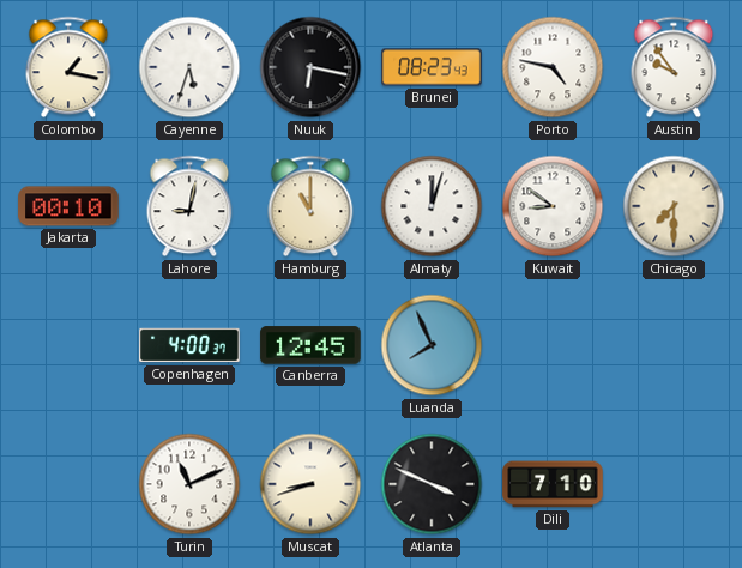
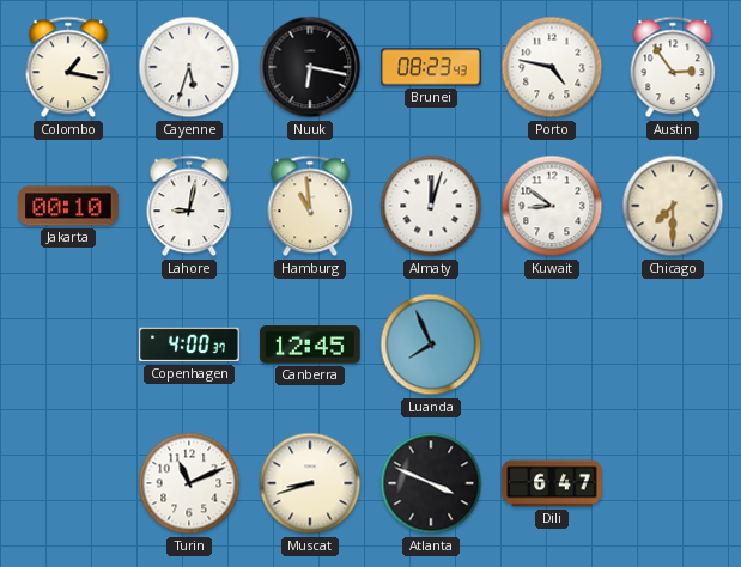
Austin: 9:54 -> 2:54
Hamburg: 11:00 -> 10:59
Dili: 7:10 -> 6:47
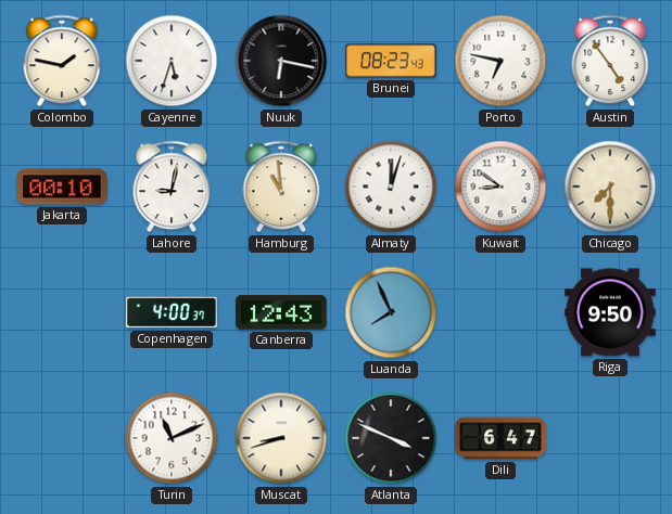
Colombo: 1:17 -> 1:47
Porto: 4:47 -> 6:47
Austin: 2:54 -> 4:54
Canberra: 12:45 -> 12:43
Riga: none -> 9:50
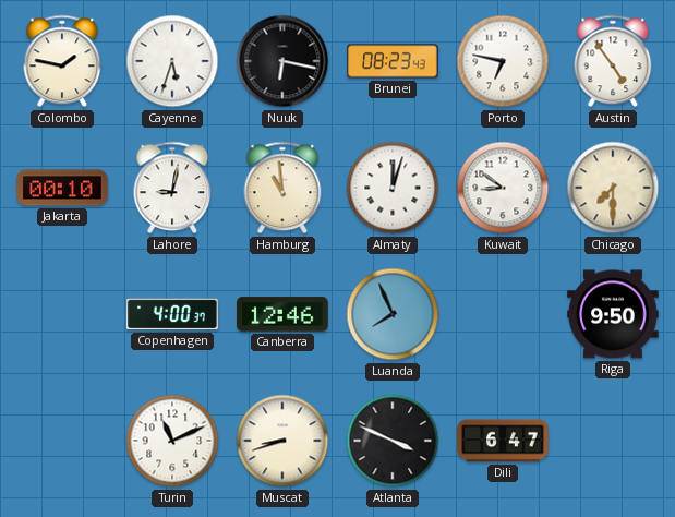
Canberra: 12:43 -> 12:46
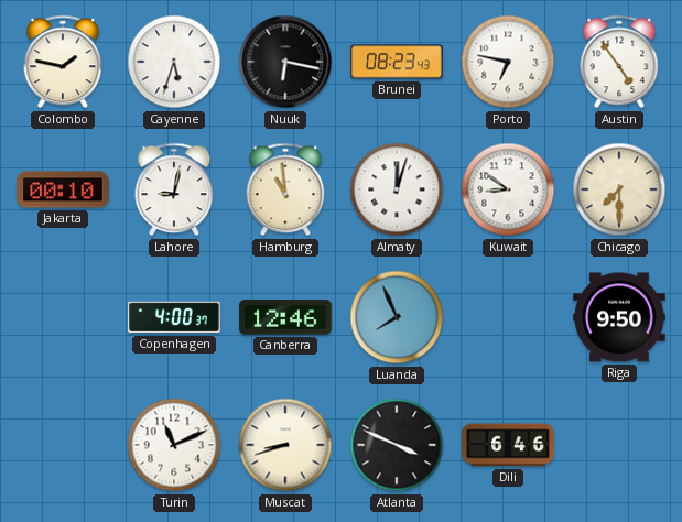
Dili: 6:47 -> 6:46
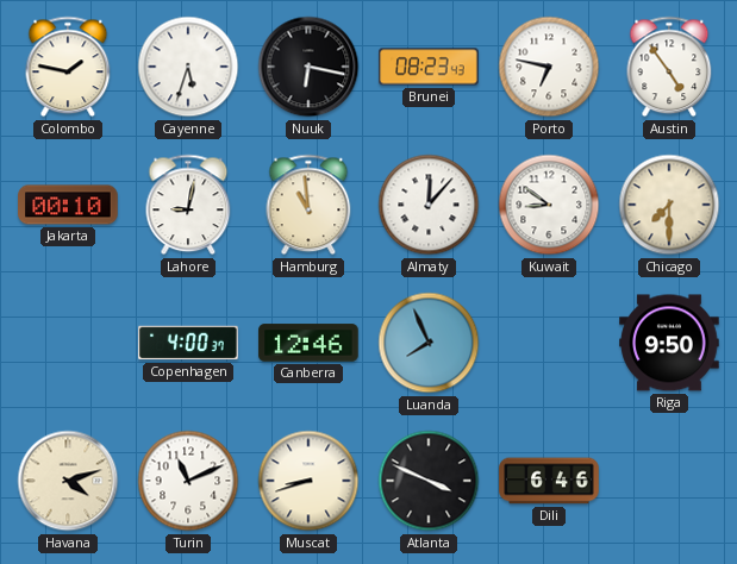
Almaty: 12:03 -> 12:07
Havana: none -> 4:12
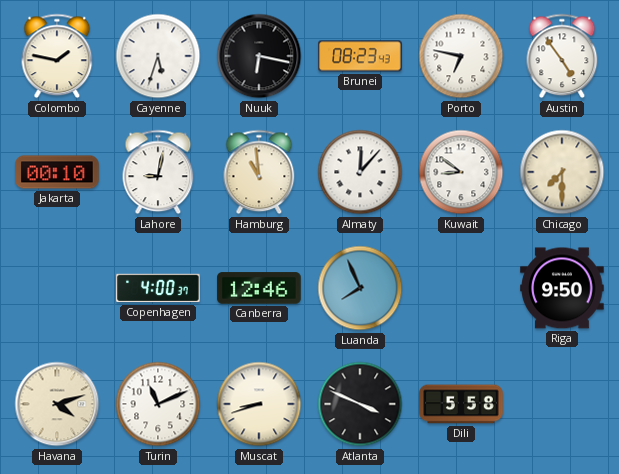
Dili: 6:46 -> 5:58
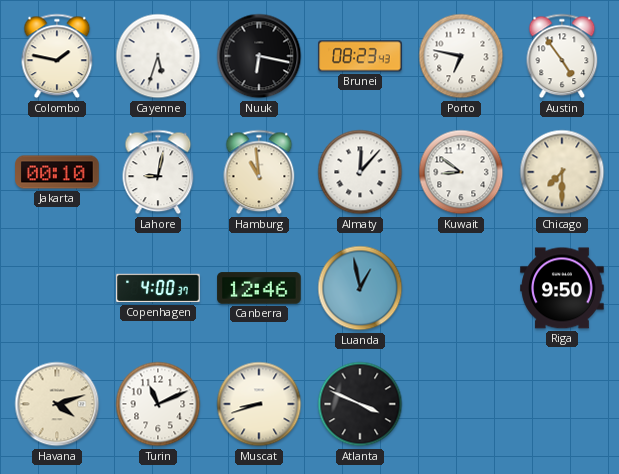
Luanda: 7:56 -> 12:58
Dili: 5:58 -> none
